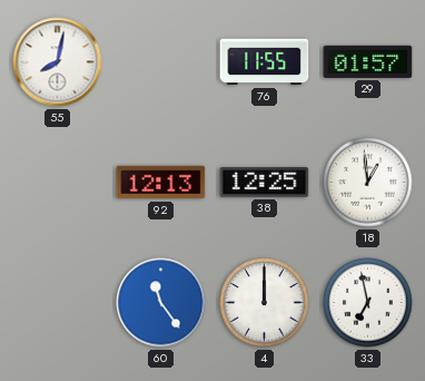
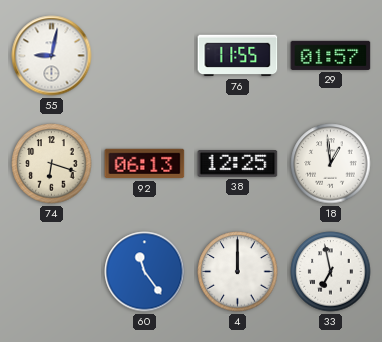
55: 8:02 -> 9:02
74: none -> 6:18
92: 12:13 -> 06:13
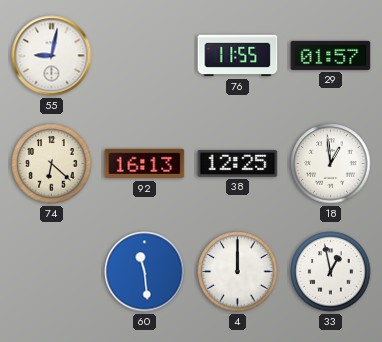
74: 6:18 -> 6:22
92: 06:13 -> 16:13
60: 11:24 -> 11:29
33: 6:58 -> 12:58
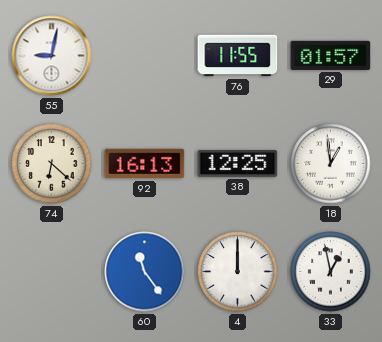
60: 11:29 -> 11:24
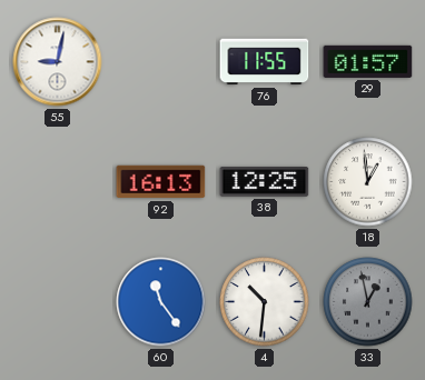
74: 6:22 -> none
4: 12:00 -> 10:31
33 dial: white -> grey
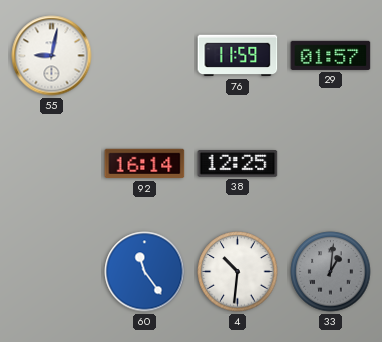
76: 11:55 -> 11:59
92: 16:13 -> 16:14
18: 12:59 -> none
33: 12:58 -> 1:01
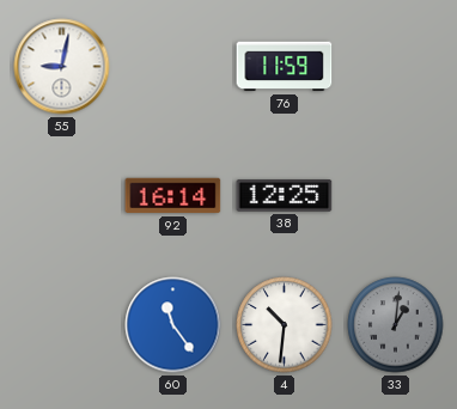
29: 01:57 -> none
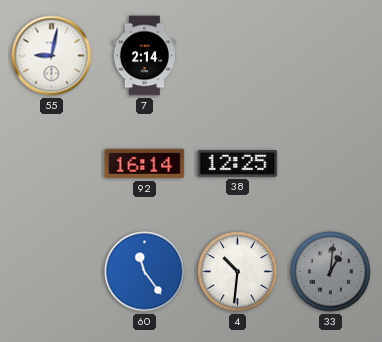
7: none -> 2:14
76: 11:59 -> none
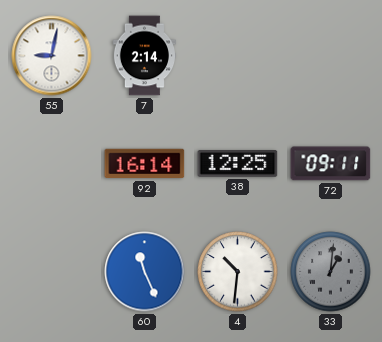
72: none -> 09:11
60: 11:24 -> 11:26
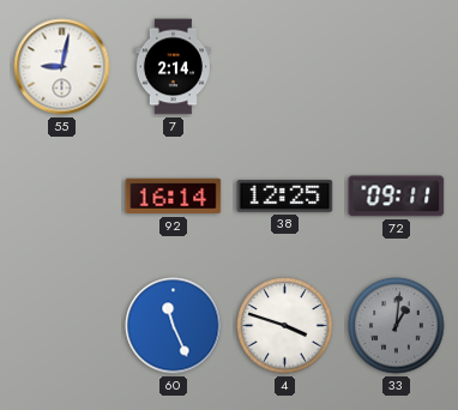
4: 10:31 -> 3:48
